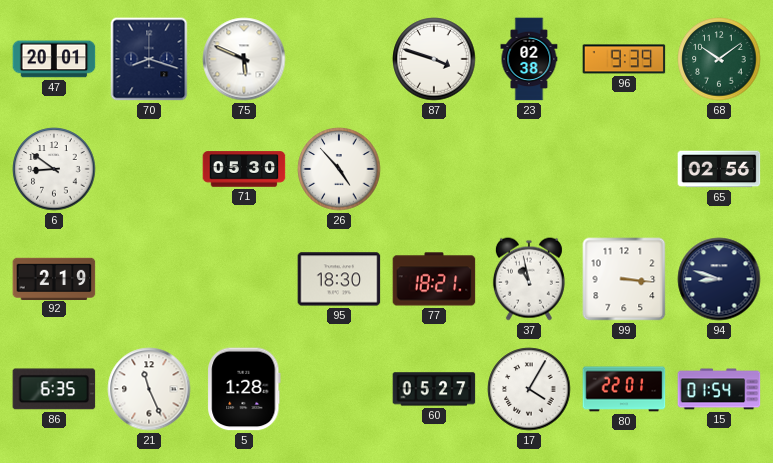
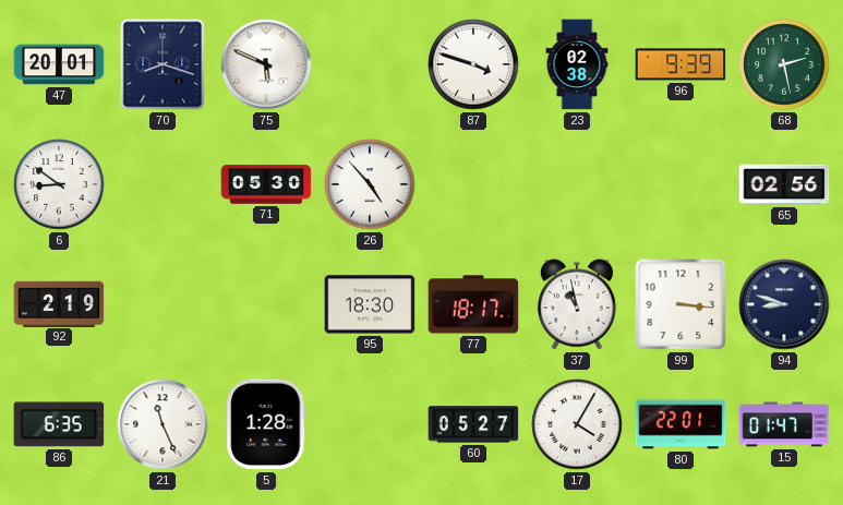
68: 10:09 -> 2:28
77: 18:21 -> 18:17
15: 01:54 -> 01:47
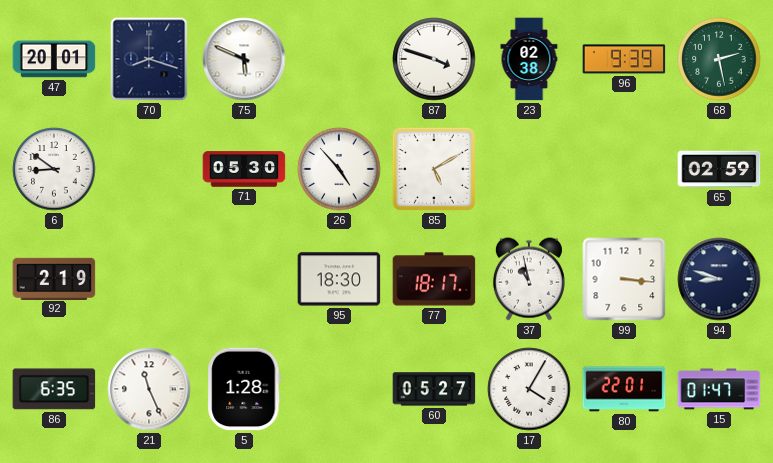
85: none -> 5:10
65: 02:56 -> 02:59
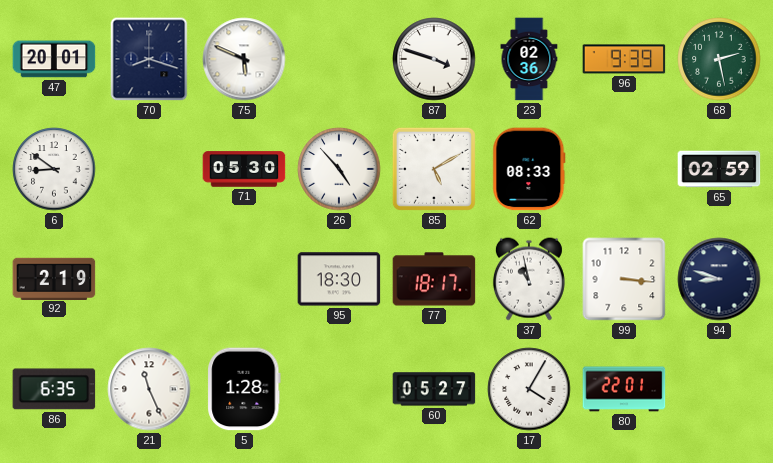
23: 02:38 -> 02:36
62: none -> 08:33
15: 01:47 -> none
